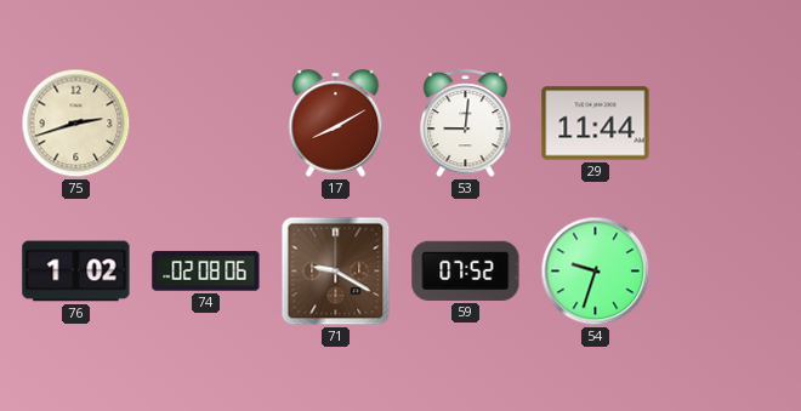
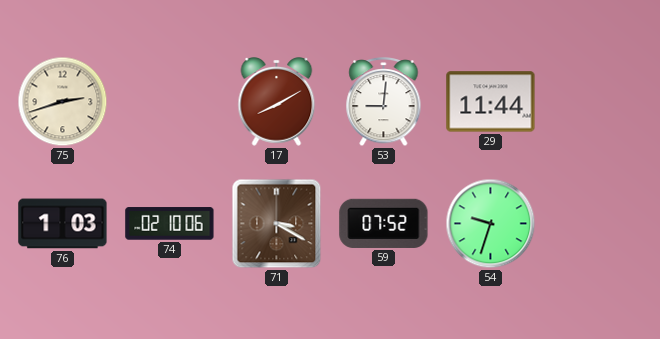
76: 1:02 -> 1:03
74: 02:08 -> 02:10
71: 9:20 -> 3:20
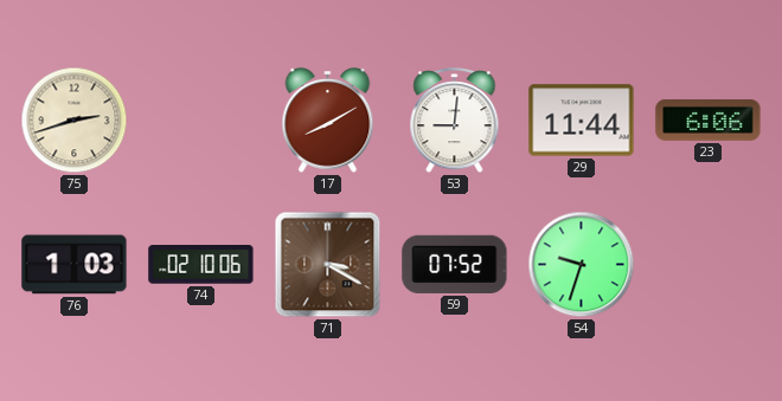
23: none -> 6:06
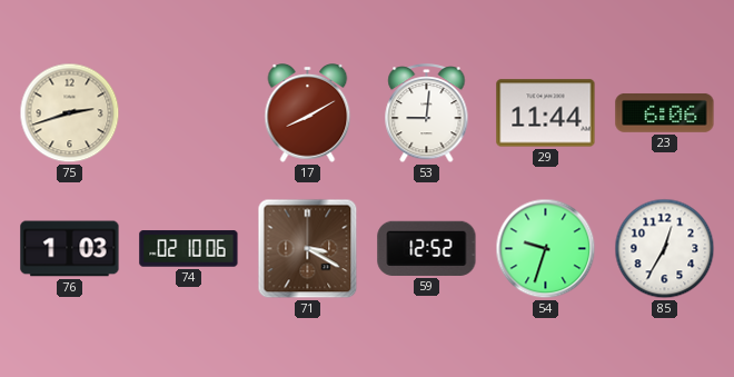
59: 07:52 -> 12:52
85: none -> 12:35
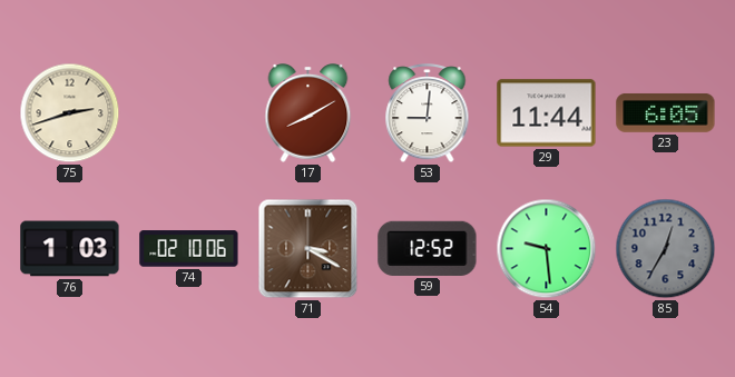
23: 6:06 -> 6:05
54: 9:33 -> 9:29
85 dial: white -> grey
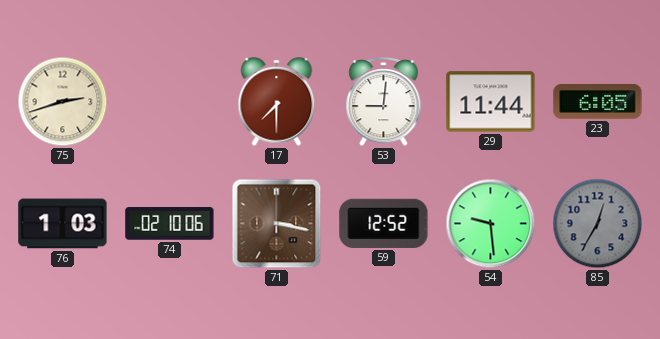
17: 8:10 -> 7:30
71: 3:20 -> 3:17
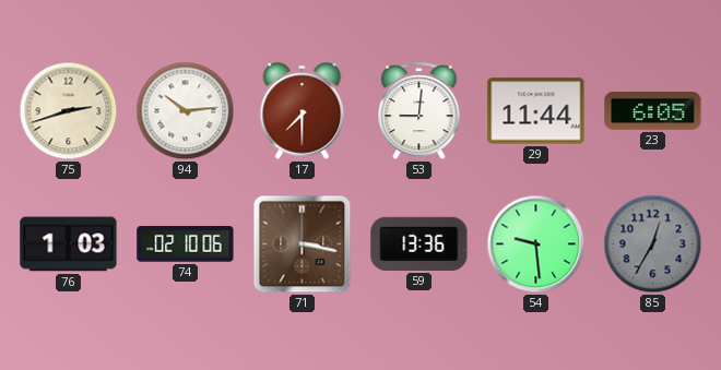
94: none -> 10:14
59: 12:52 -> 13:36
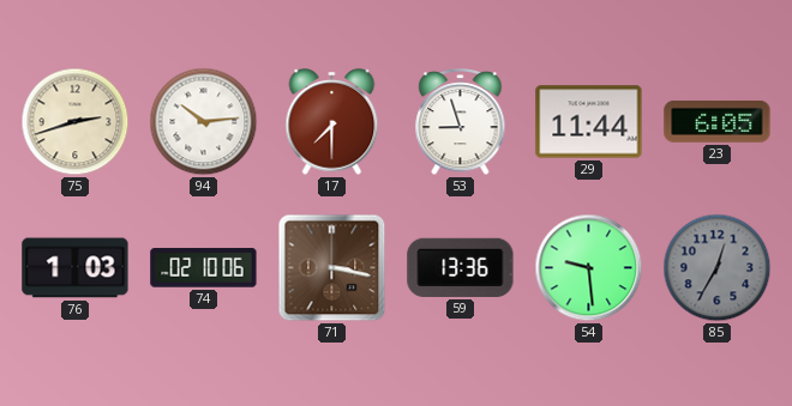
53: 9:01 -> 8:57
